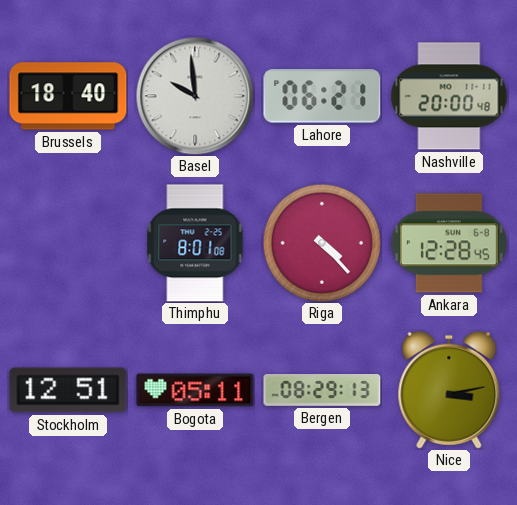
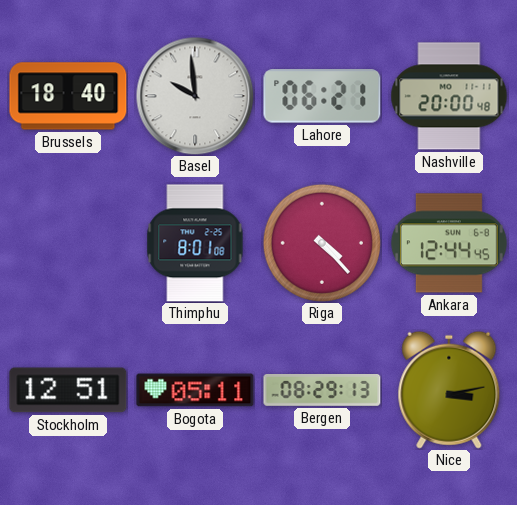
Ankara: 12:28 -> 12:44
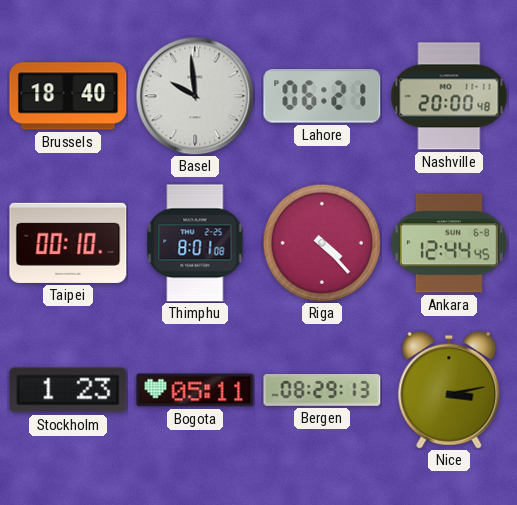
Taipei: none -> 00:10
Stockholm: 12:51 -> 1:23
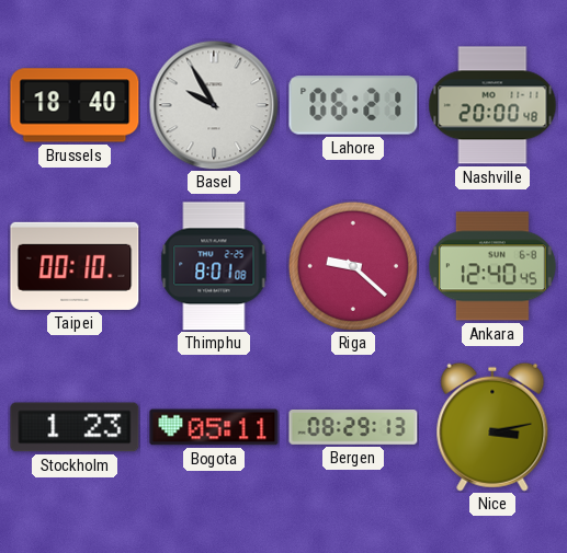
Basel: 9:59 -> 9:55
Riga: 4:23 -> 9:22
Ankara: 12:44 -> 12:40
